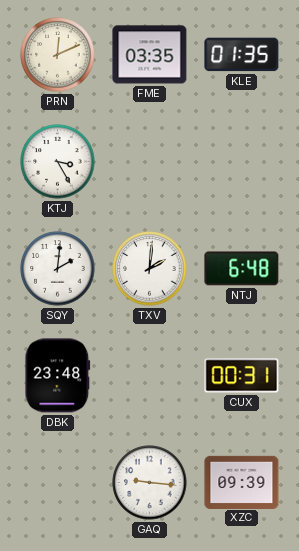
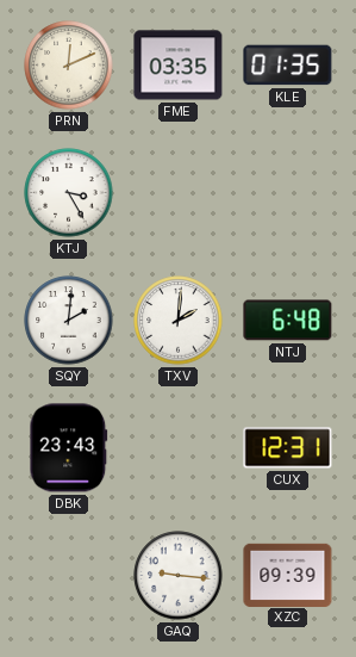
DBK: 23:48 -> 23:43
CUX: 00:31 -> 12:31
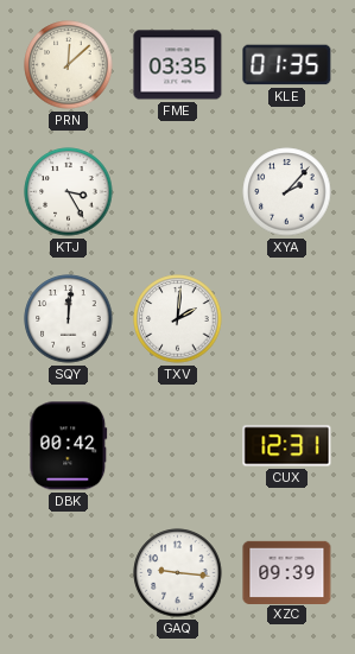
PRN: 12:11 -> 12:08
XYA: none -> 2:07
SQY: 2:01 -> 12:01
NTJ: 6:48 -> none
DBK: 23:43 -> 00:42
